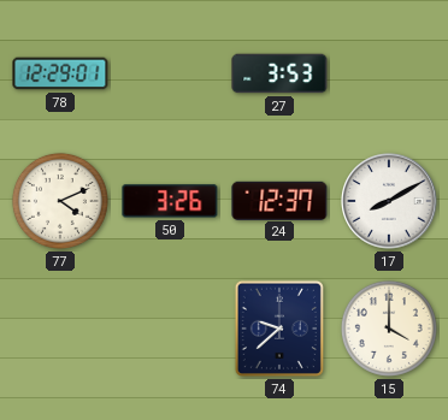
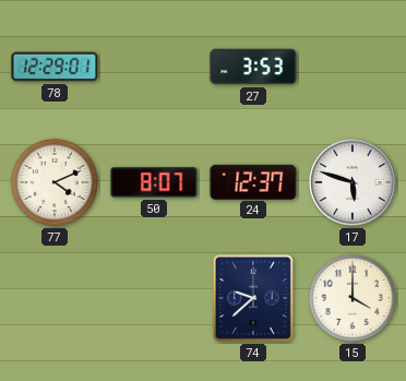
50: 3:26 -> 8:07
17: 8:10 -> 5:48
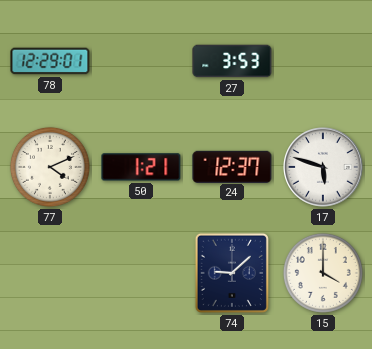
50: 8:07 -> 1:21
74: 9:38 -> 9:08
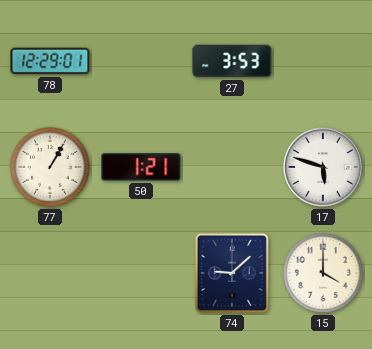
77: 4:11 -> 1:05
24: 12:37 -> none
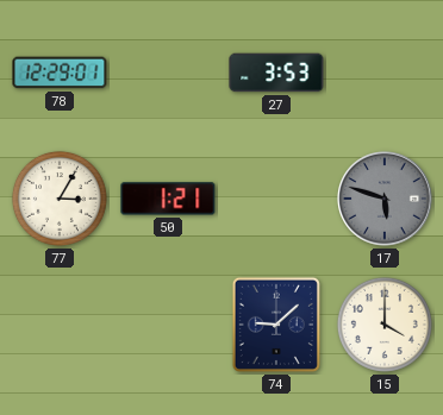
77: 1:05 -> 3:05
17 dial: white -> grey
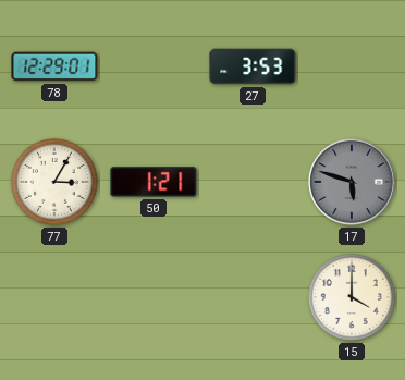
74: 9:08 -> none
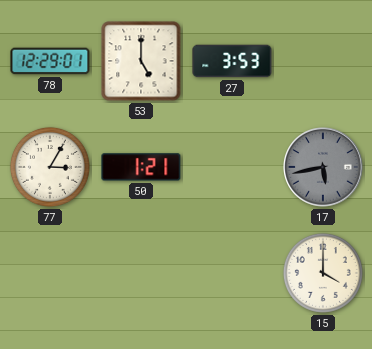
53: none -> 5:00
17: 5:48 -> 5:43
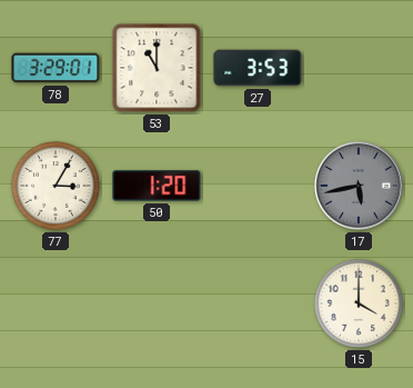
78: 12:29 -> 3:29
53: 5:00 -> 11:00
50: 1:21 -> 1:20
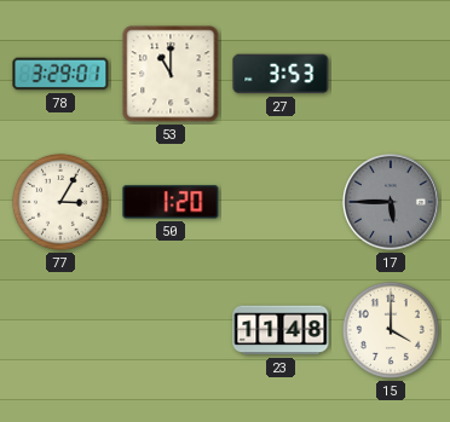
17: 5:43 -> 5:45
23: none -> 11:48
